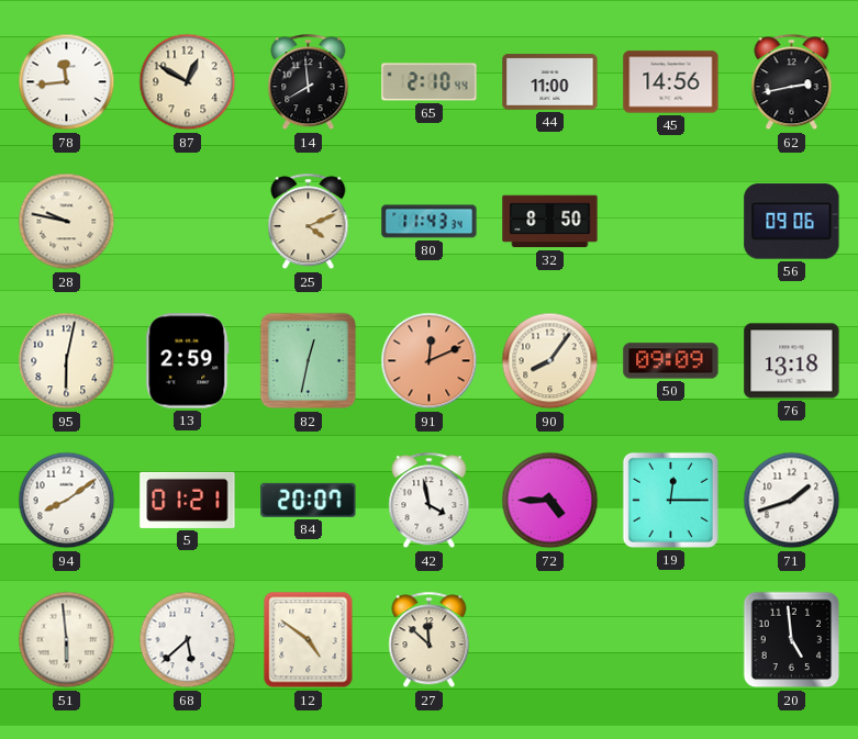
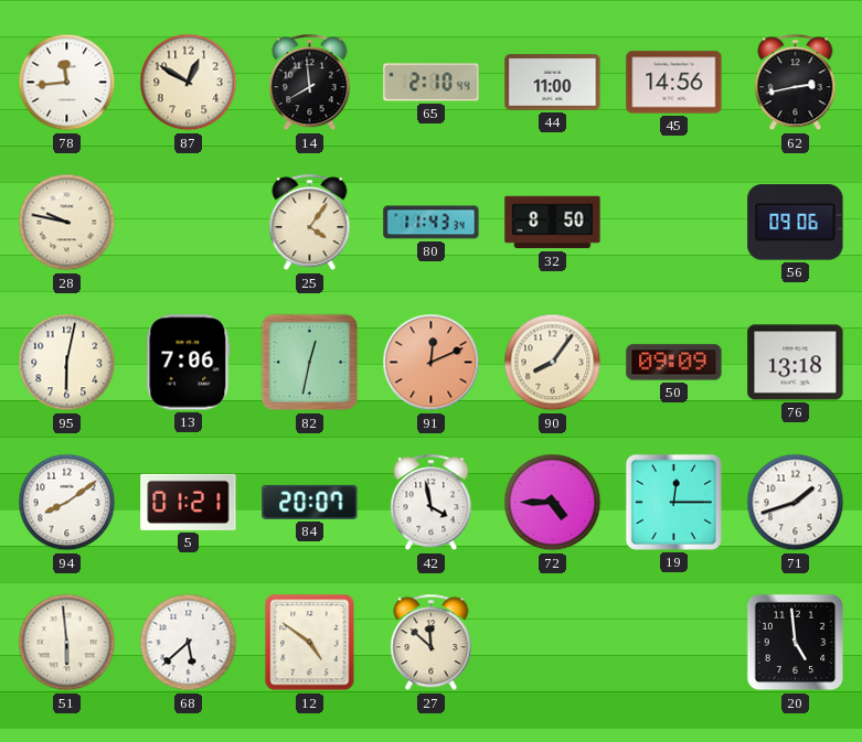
25: 4:11 -> 4:06
13: 2:59 -> 7:06
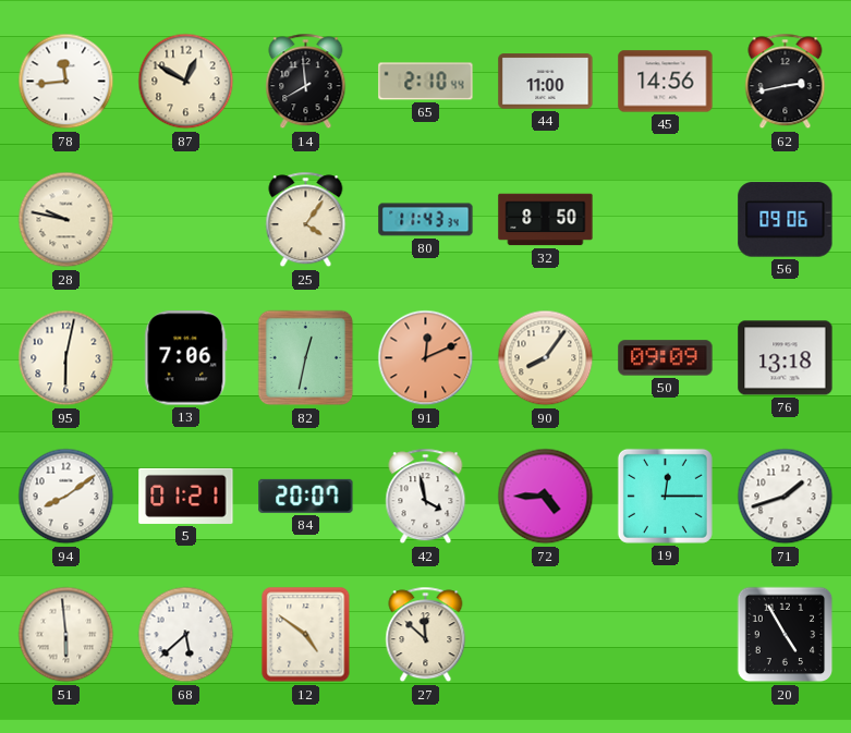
20: 4:59 -> 4:55
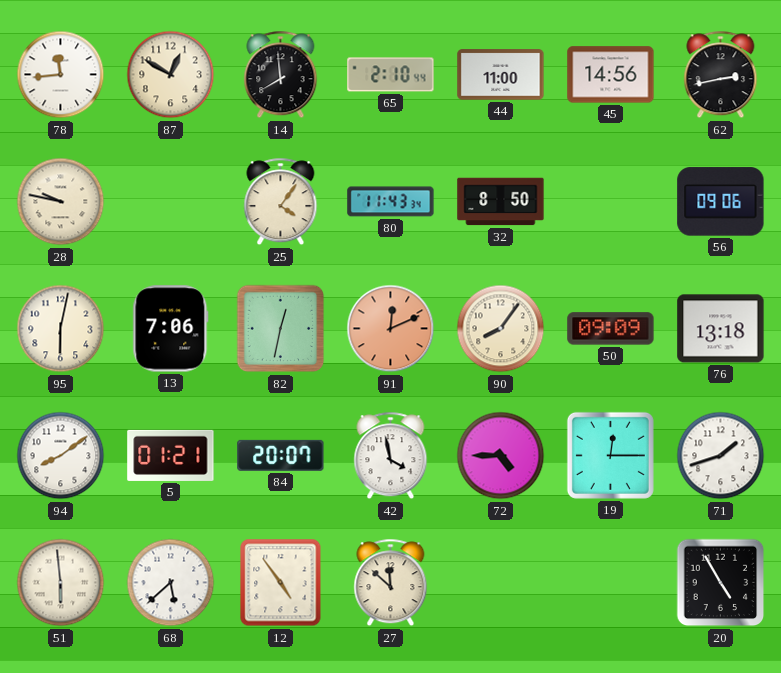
12: 4:51 -> 4:54
